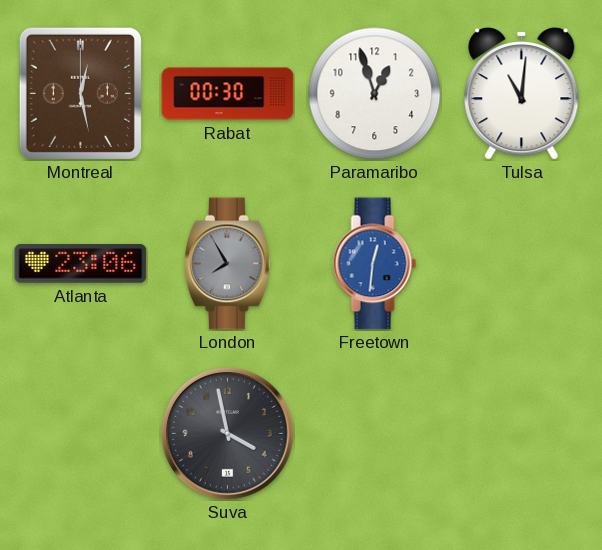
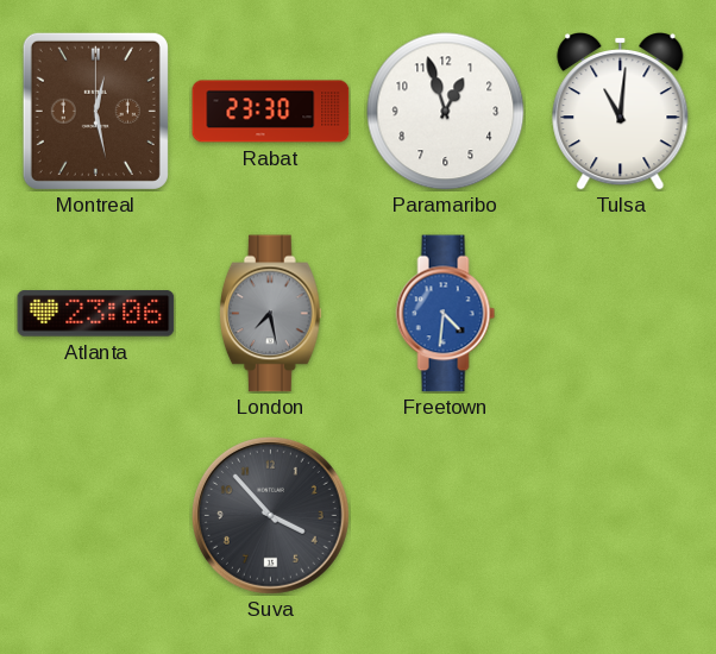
Rabat: 00:30 -> 23:30
London: 7:55 -> 7:28
Freetown: 12:31 -> 4:31
Suva: 3:58 -> 3:53
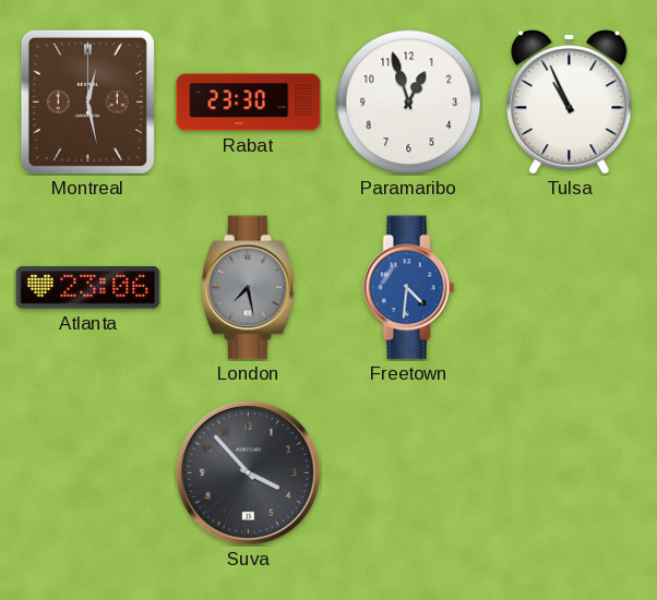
Tulsa: 11:01 -> 10:56
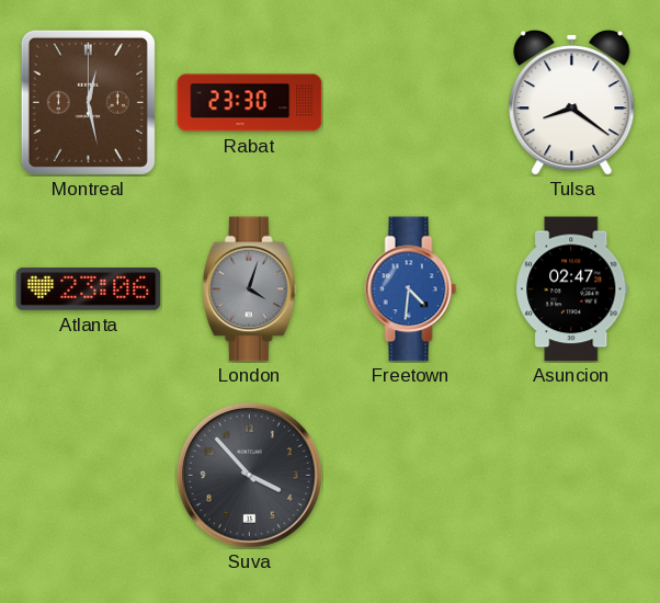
Paramaribo: 12:57 -> none
Tulsa: 10:56 -> 8:21
London: 7:28 -> 4:03
Asuncion: none -> 02:47
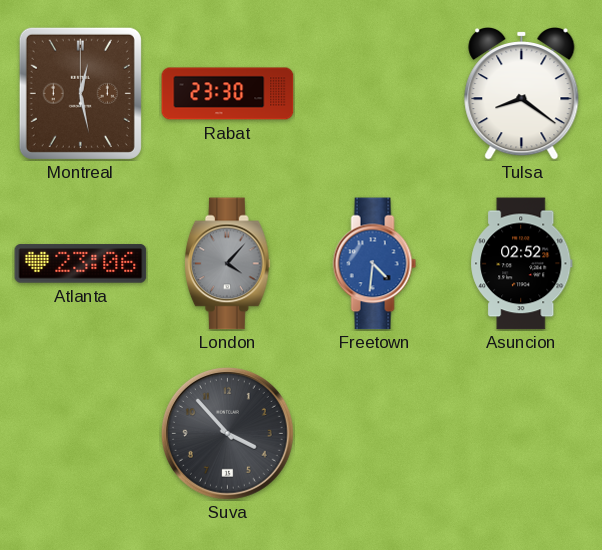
London: 4:03 -> 4:07
Asuncion: 02:47 -> 02:52
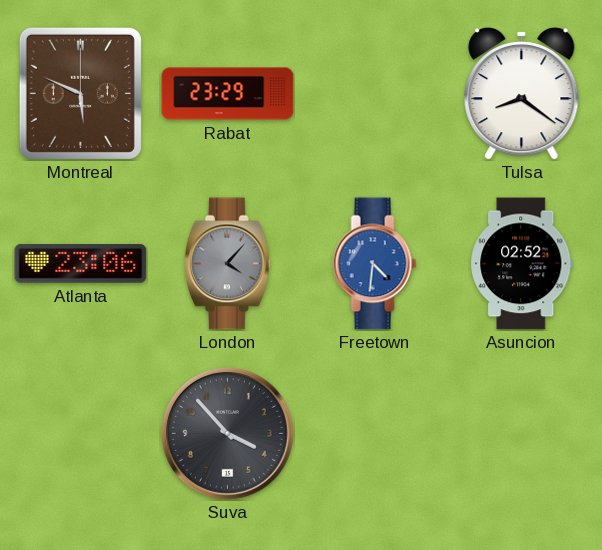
Montreal: 12:28 -> 5:49
Rabat: 23:30 -> 23:29
